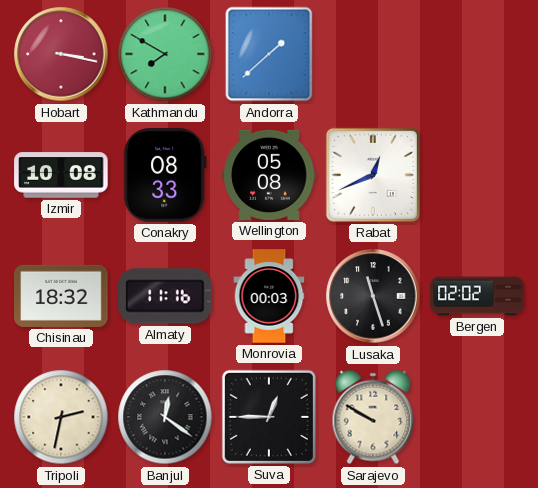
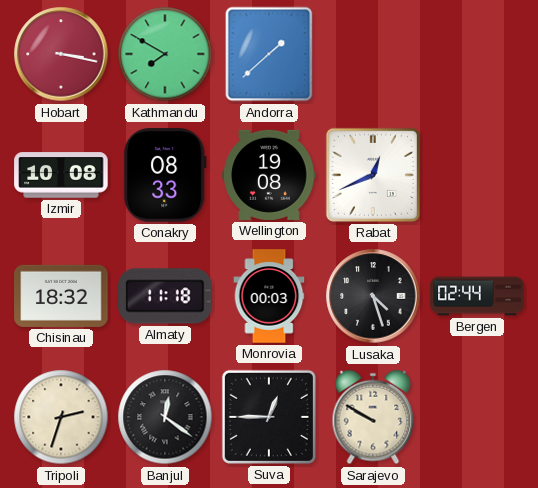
Wellington: 05:08 -> 19:08
Almaty: 11:16 -> 11:18
Lusaka: 11:27 -> 4:27
Bergen: 02:02 -> 02:44
Tripoli: 2:32 -> 2:33
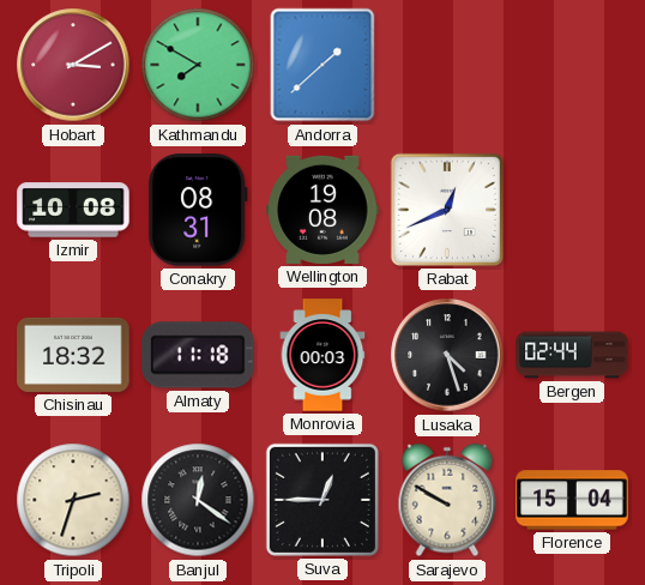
Hobart: 3:17 -> 3:10
Conakry: 08:33 -> 08:31
Florence: none -> 15:04
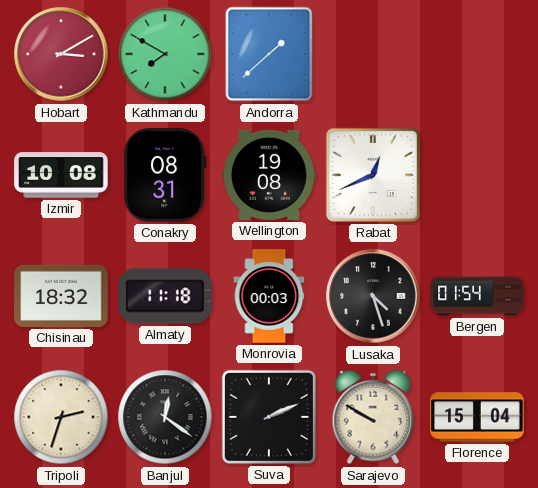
Bergen: 02:44 -> 01:54
Suva: 12:45 -> 2:11
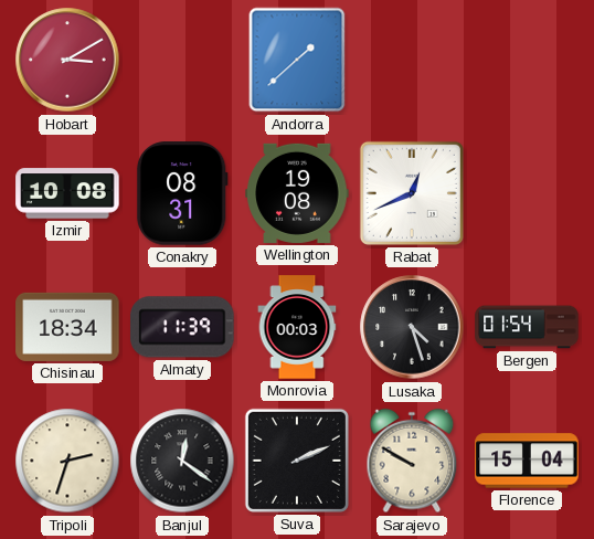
Kathmandu: 7:50 -> none
Chisinau: 18:32 -> 18:34
Almaty: 11:18 -> 11:39
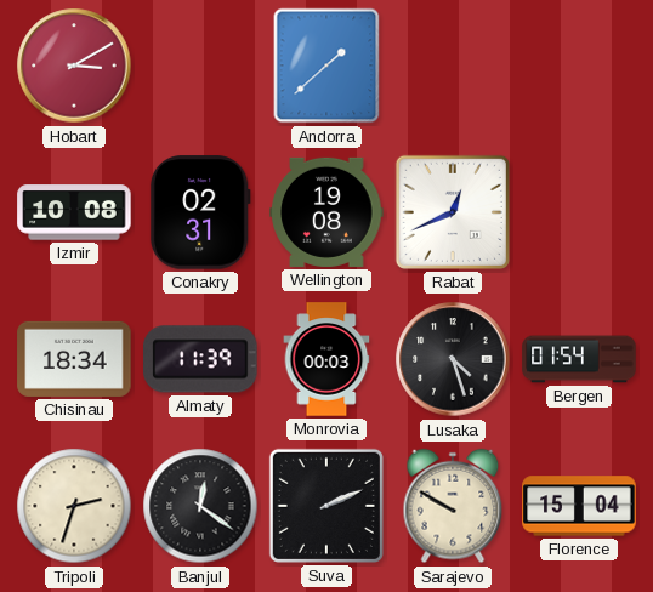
Conakry: 08:31 -> 02:31
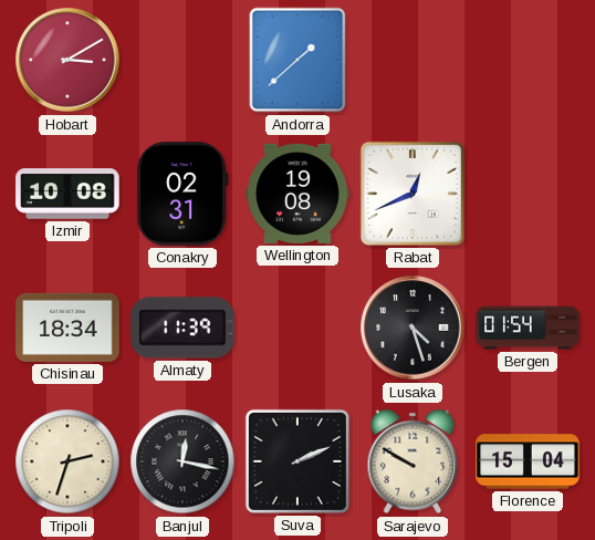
Monrovia: 00:03 -> none
Banjul: 12:21 -> 12:17
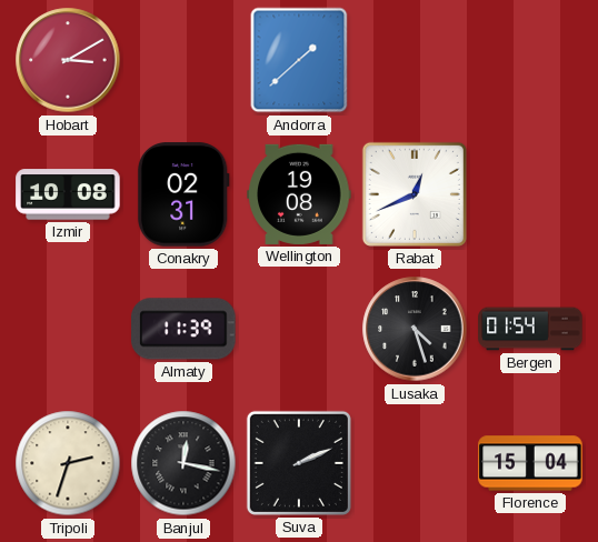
Chisinau: 18:34 -> none
Sarajevo: 9:50 -> none
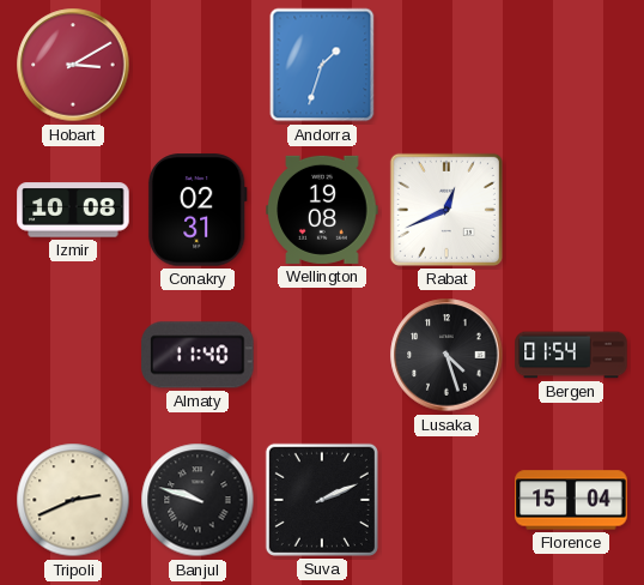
Andorra: 1:38 -> 1:33
Almaty: 11:39 -> 11:40
Tripoli: 2:33 -> 2:41
Banjul: 12:17 -> 9:48
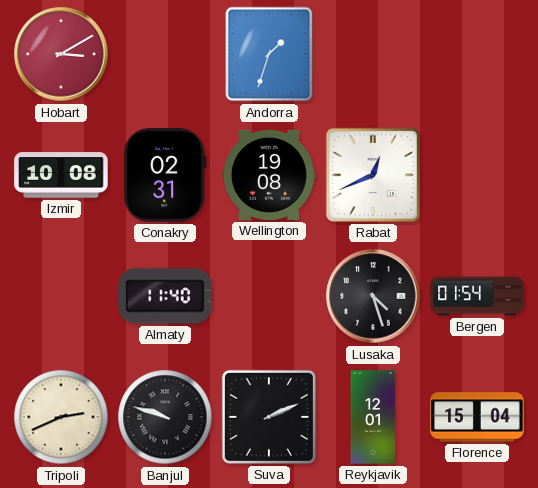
Reykjavik: none -> 12:01
